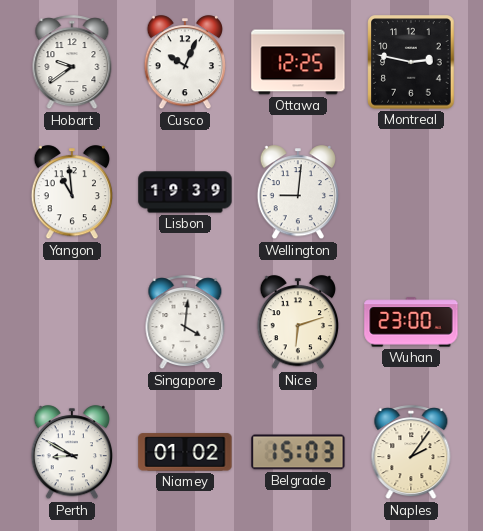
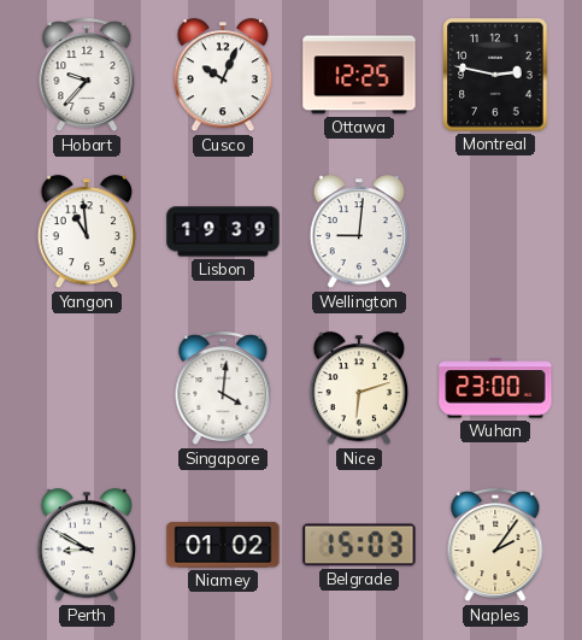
Hobart: 9:39 -> 9:37
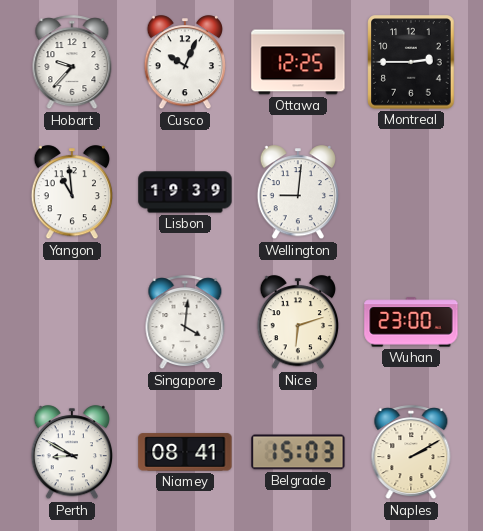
Montreal: 2:47 -> 2:45
Niamey: 01:02 -> 08:41
Naples: 2:06 -> 2:10
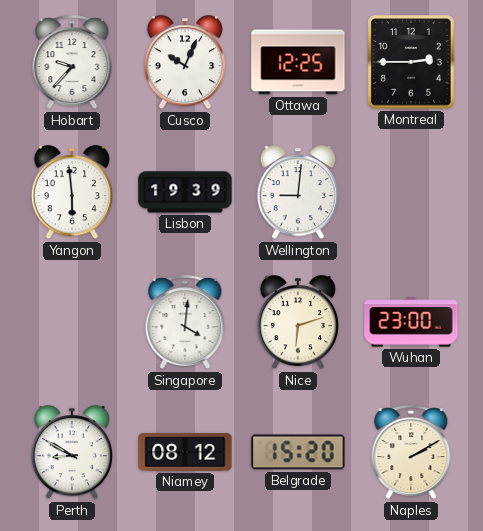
Yangon: 10:59 -> 5:59
Niamey: 08:41 -> 08:12
Belgrade: 15:03 -> 15:20
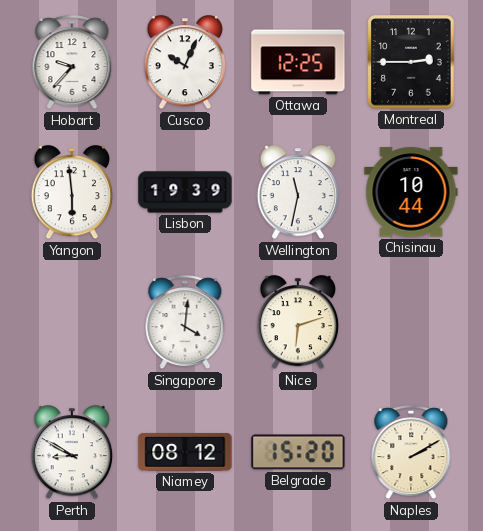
Wellington: 9:01 -> 11:32
Chisinau: none -> 10:44
Wuhan: 23:00 -> none
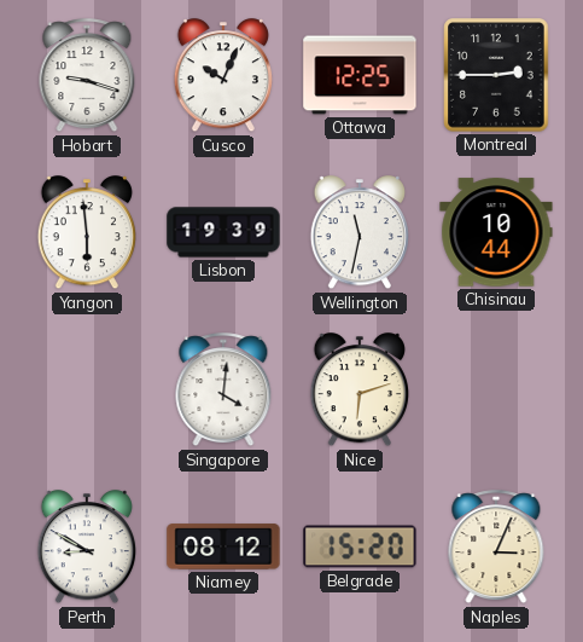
Hobart: 9:37 -> 9:18
Naples: 2:10 -> 3:04
